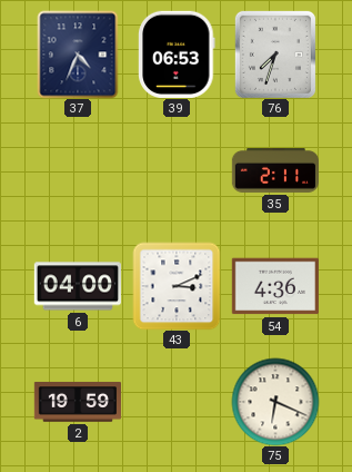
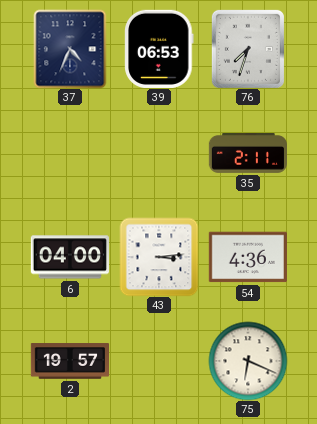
43: 3:11 -> 3:14
2: 19:59 -> 19:57
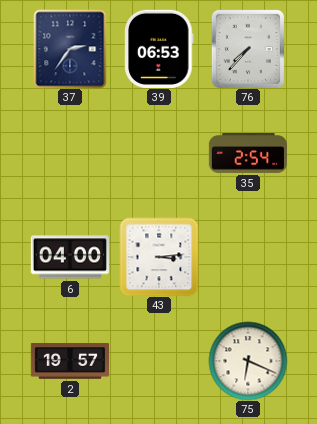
37: 4:34 -> 2:36
76: 7:33 -> 7:37
35: 2:11 -> 2:54
54: 4:36 -> none
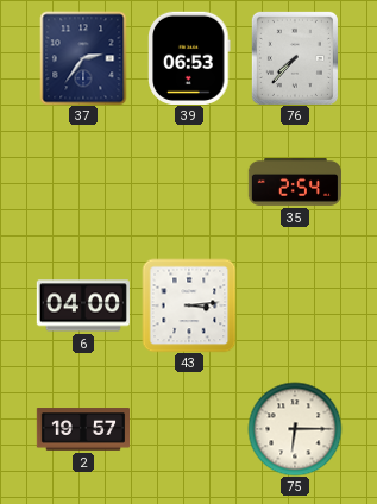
75: 6:19 -> 6:15
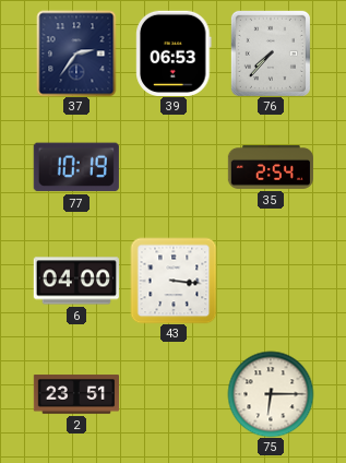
77: none -> 10:19
43: 3:14 -> 3:16
2: 19:57 -> 23:51
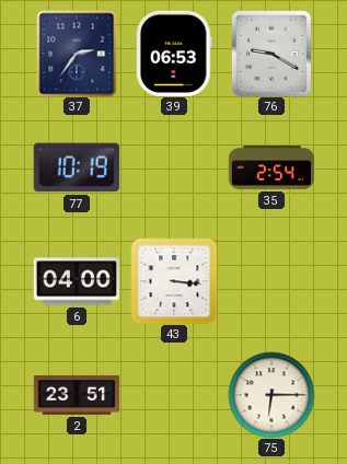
76: 7:37 -> 9:20
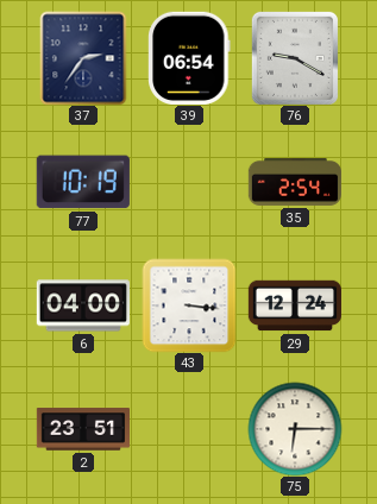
39: 06:53 -> 06:54
29: none -> 12:24
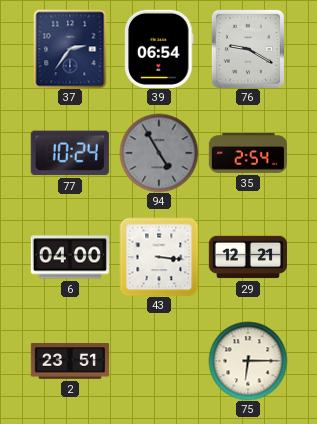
77: 10:19 -> 10:24
94: none -> 4:55
29: 12:24 -> 12:21
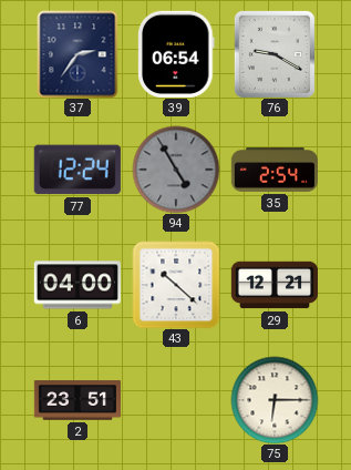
77: 10:24 -> 12:24
43: 3:16 -> 10:22
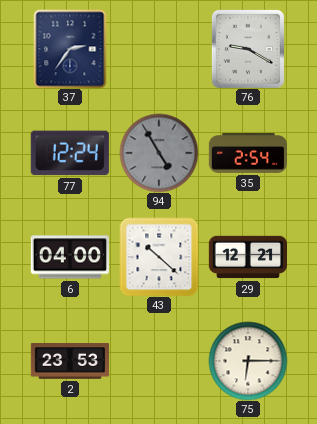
39: 06:54 -> none
2: 23:51 -> 23:53
